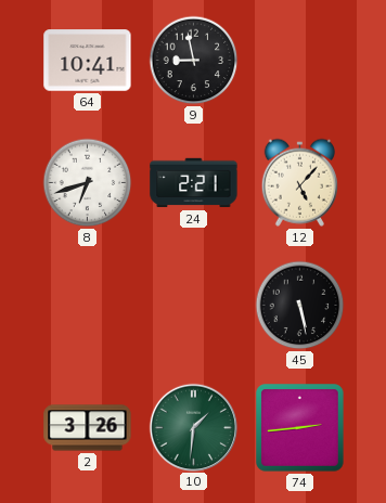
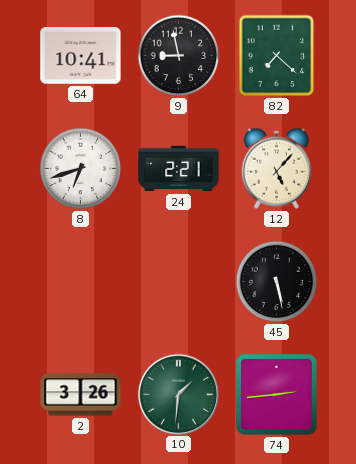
82: none -> 7:22
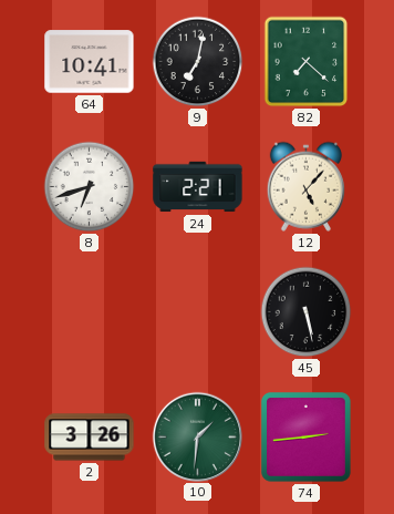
9: 8:58 -> 7:02
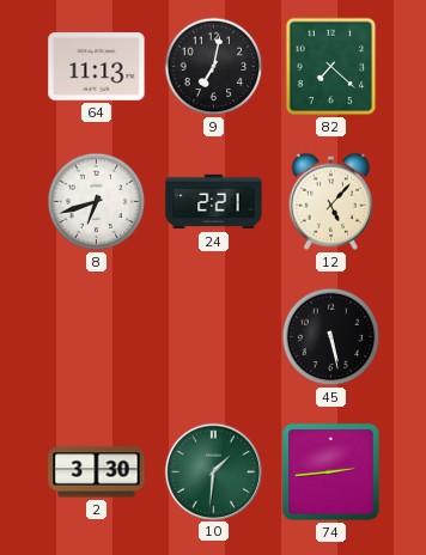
64: 10:41 -> 11:13
2: 3:26 -> 3:30
